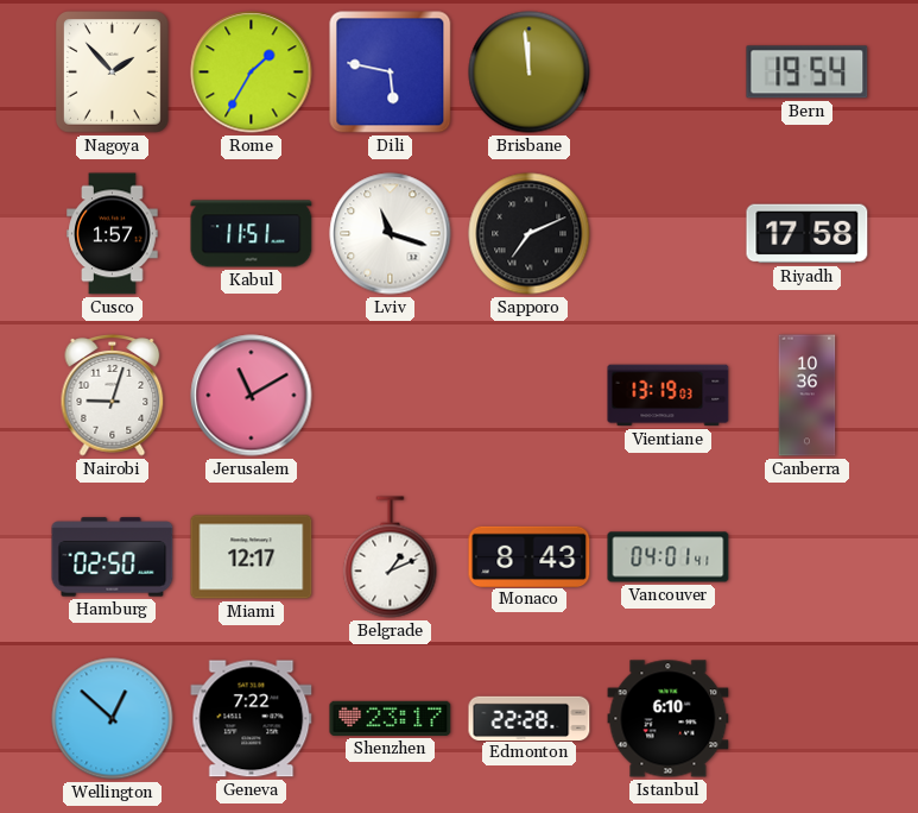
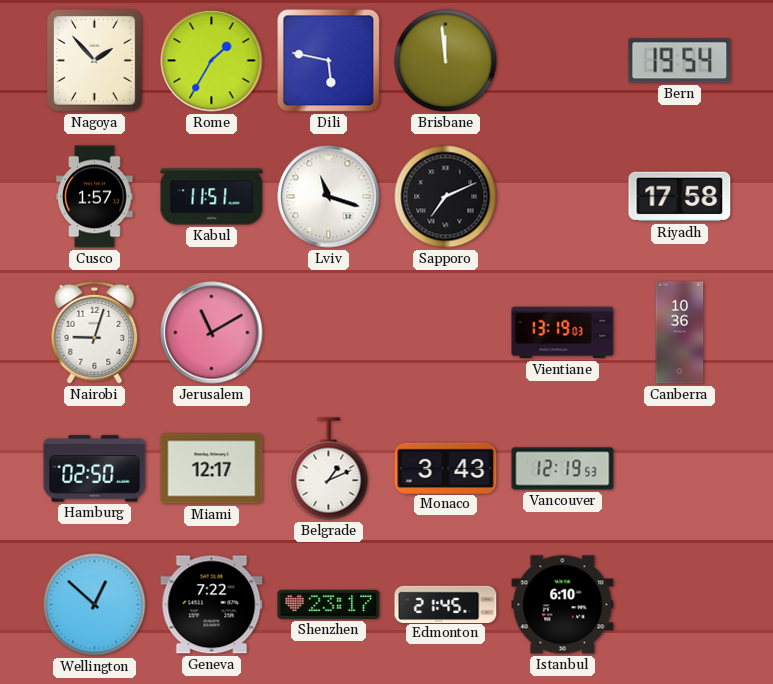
Monaco: 8:43 -> 3:43
Vancouver: 04:01 -> 12:19
Edmonton: 22:28 -> 21:45
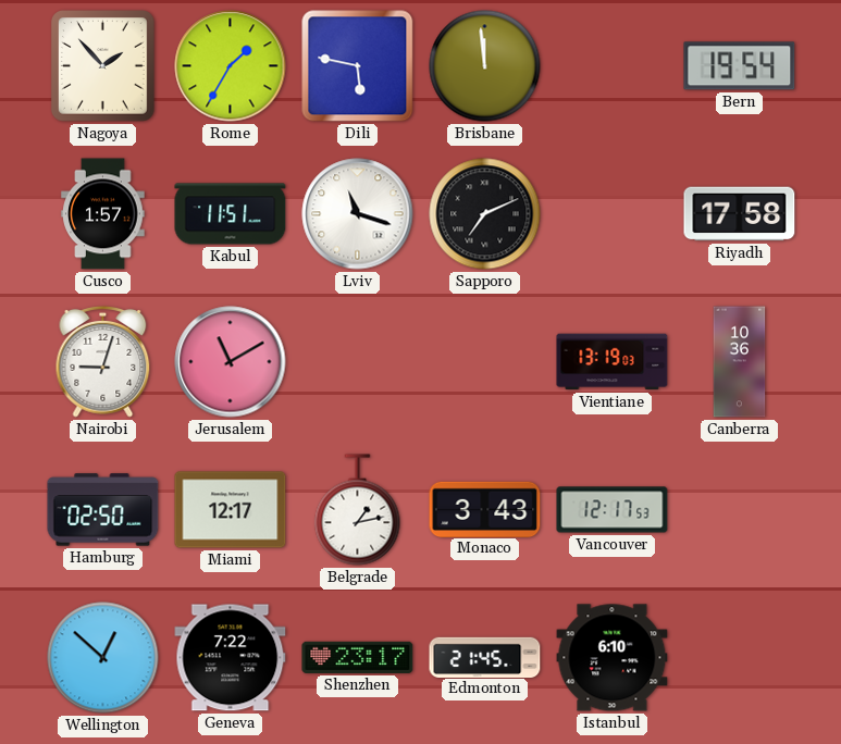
Belgrade: 1:11 -> 1:13
Vancouver: 12:19 -> 12:17
